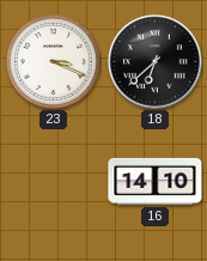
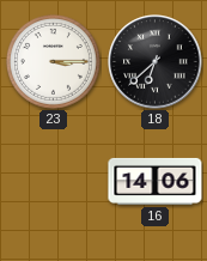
23: 3:19 -> 3:15
16: 14:10 -> 14:06
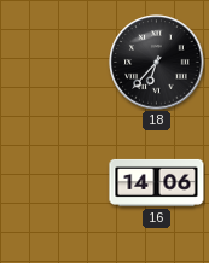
23: 3:15 -> none
18: 6:38 -> 6:37
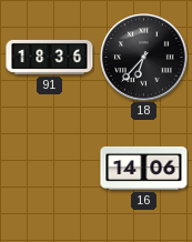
91: none -> 18:36
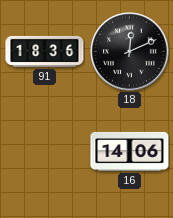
18: 6:37 -> 12:11
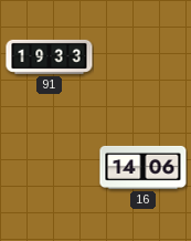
91: 18:36 -> 19:33
18: 12:11 -> none
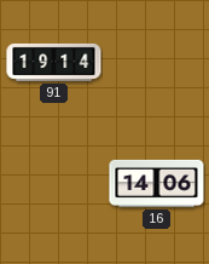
91: 19:33 -> 19:14
